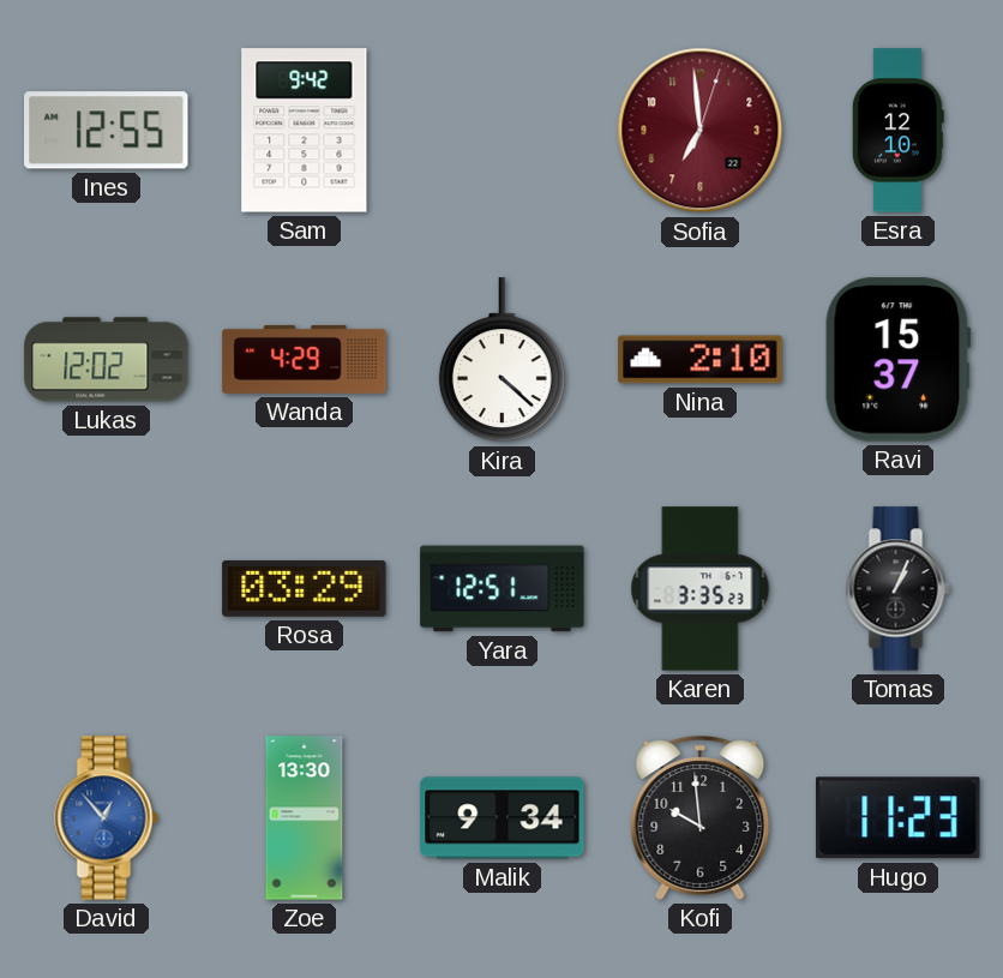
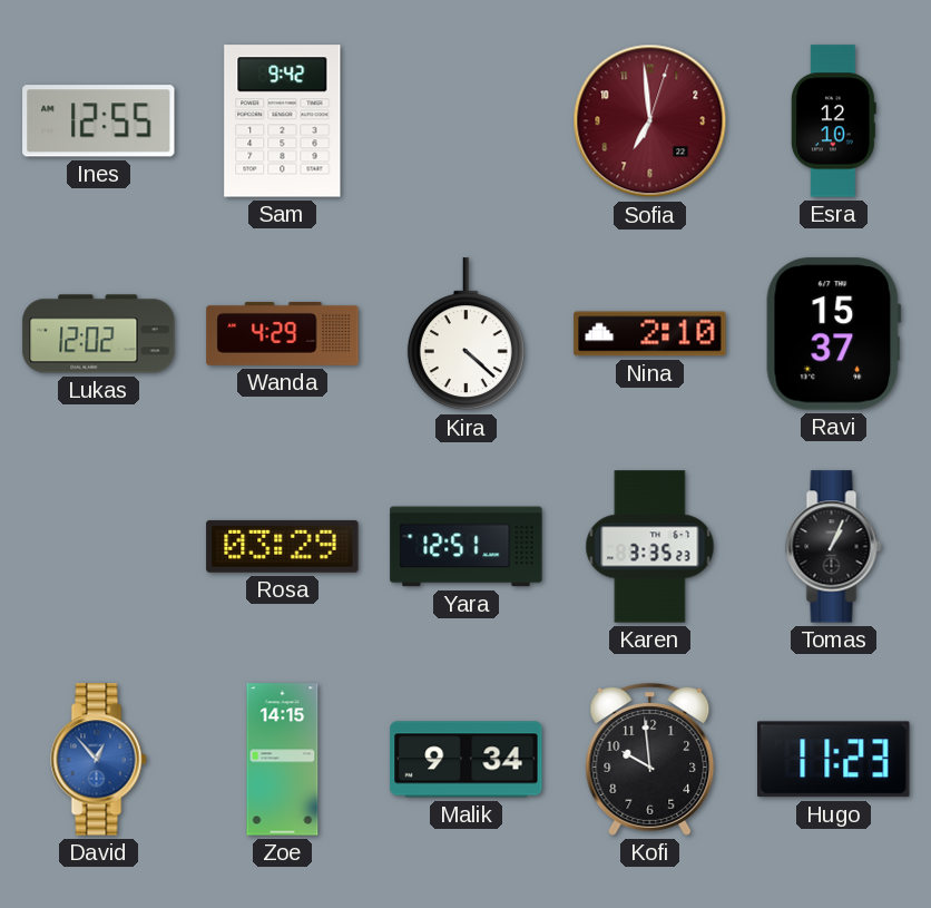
Zoe: 13:30 -> 14:15
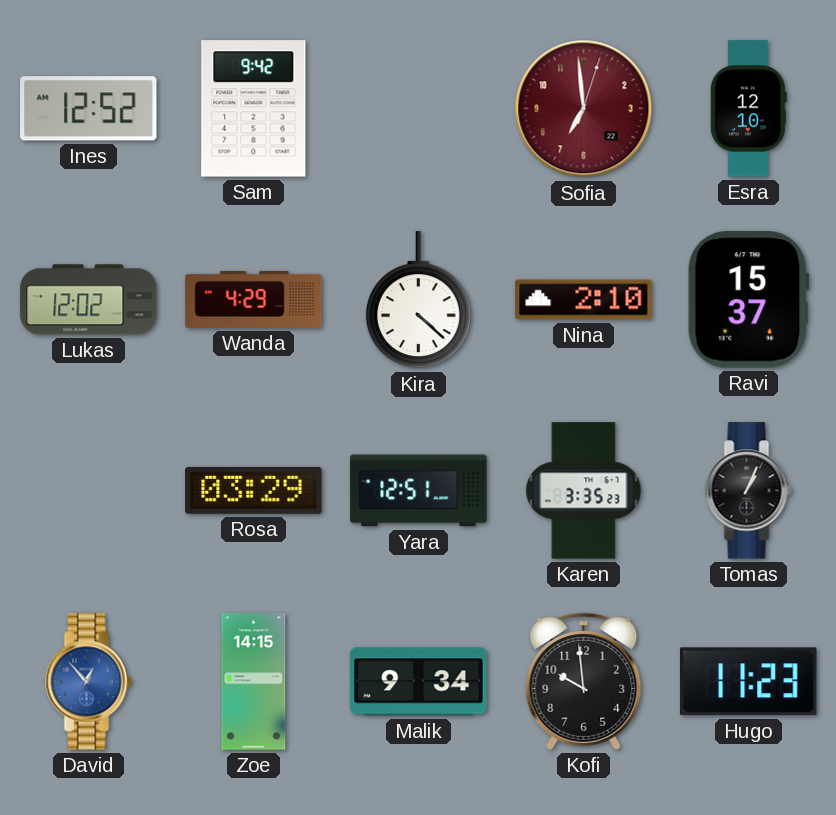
Ines: 12:55 -> 12:52
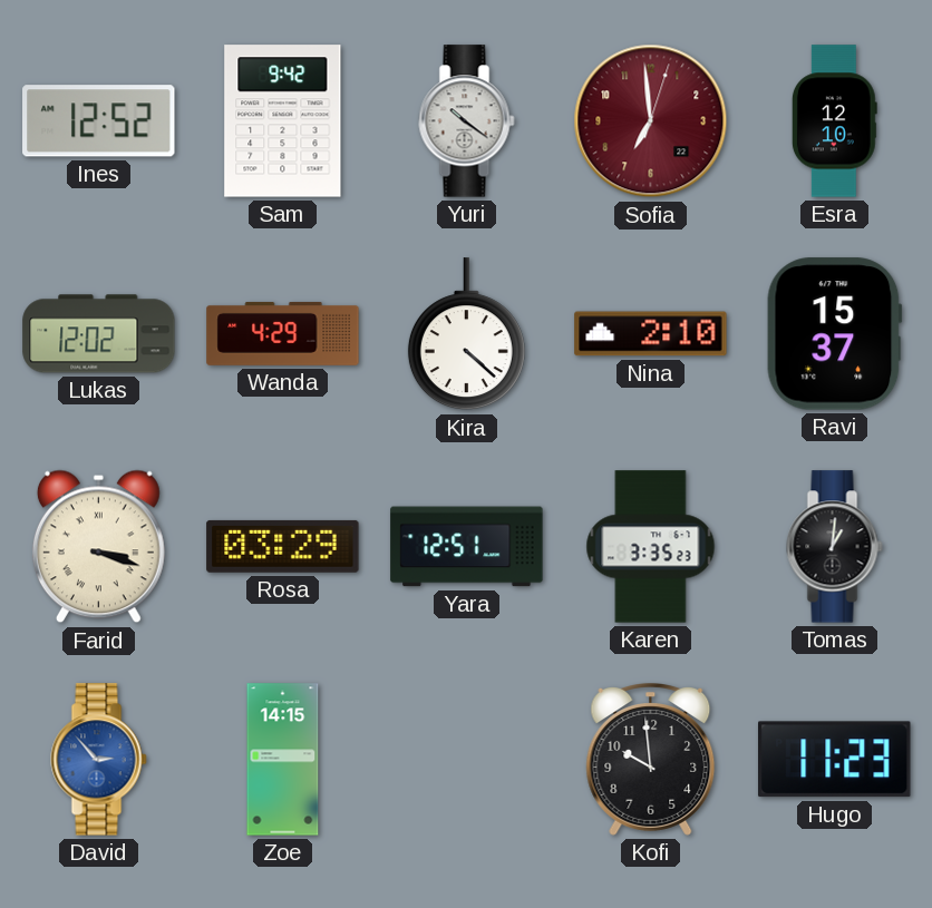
Yuri: none -> 10:21
Farid: none -> 3:18
Tomas: 1:04 -> 1:01
David: 12:53 -> 2:53
Malik: 9:34 -> none
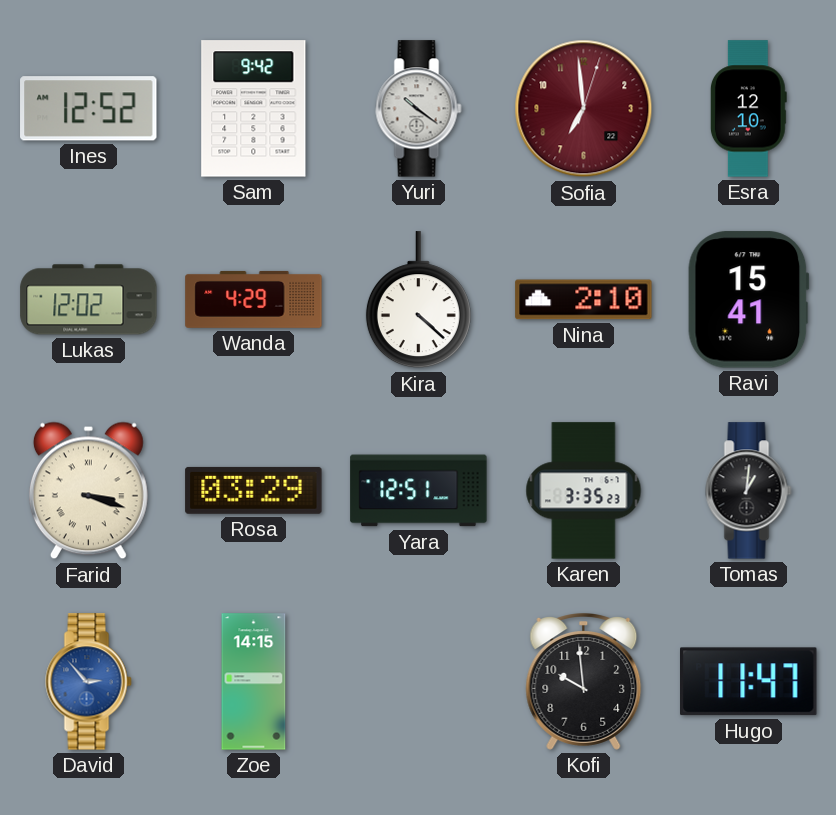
Ravi: 15:37 -> 15:41
Hugo: 11:23 -> 11:47
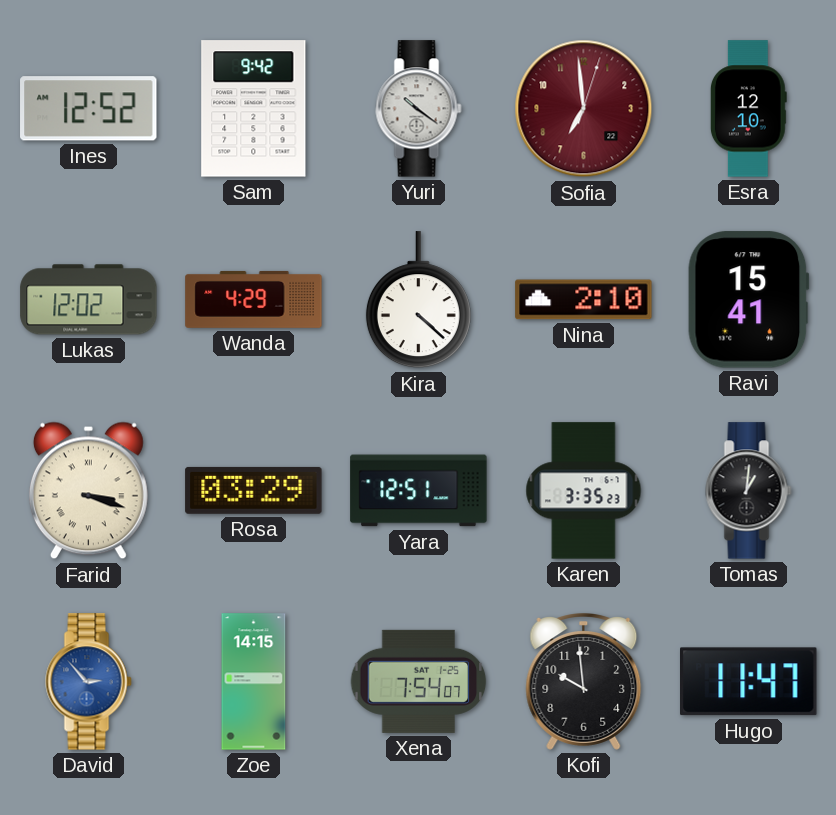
Xena: none -> 7:54
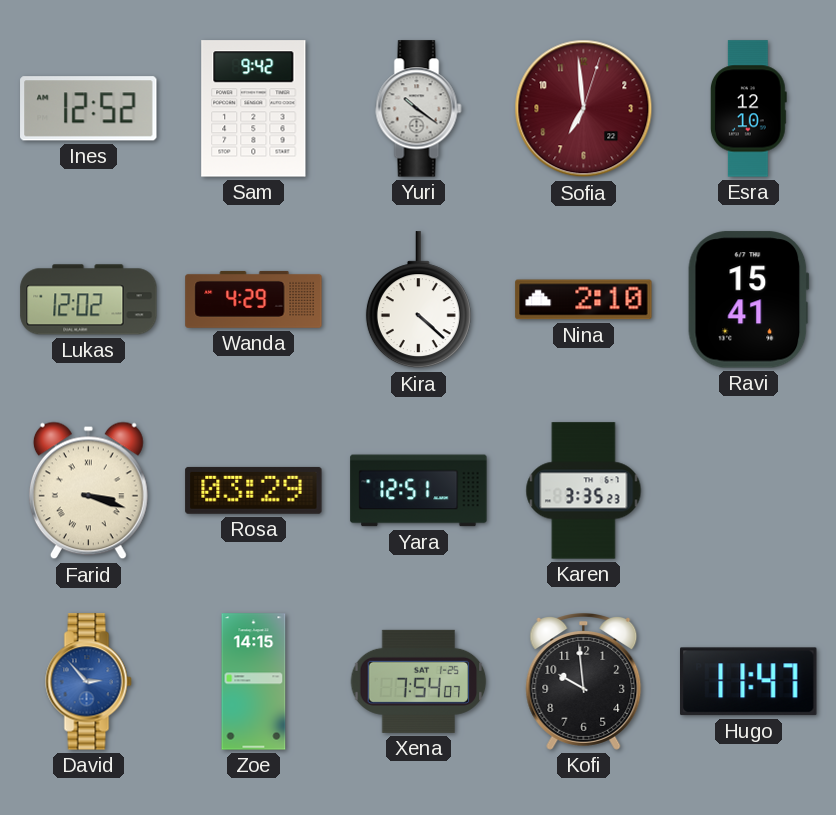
Tomas: 1:01 -> none
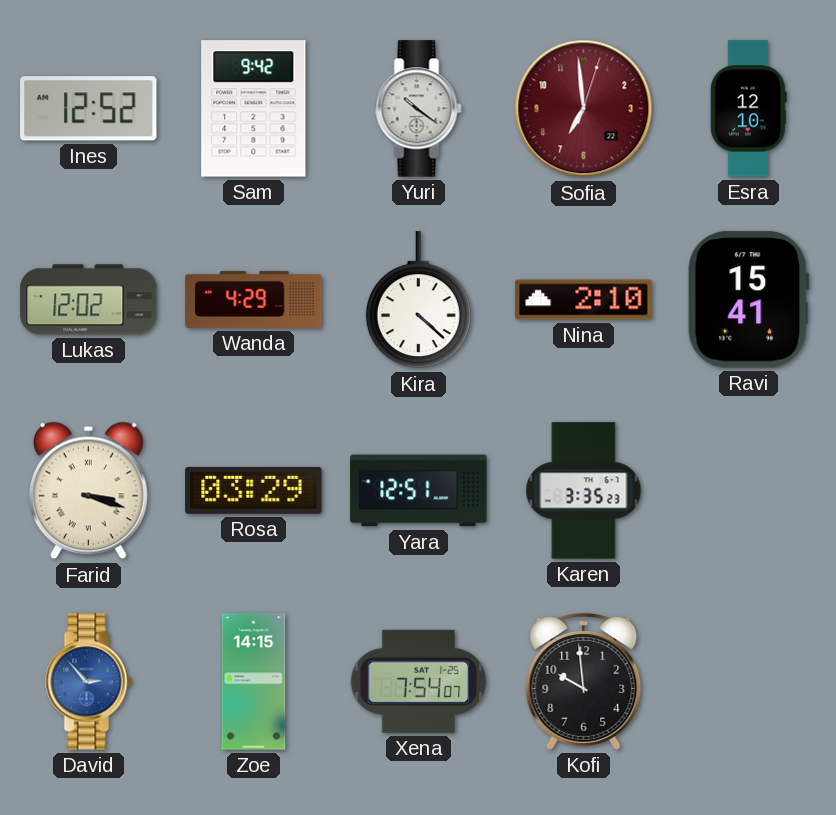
Hugo: 11:47 -> none
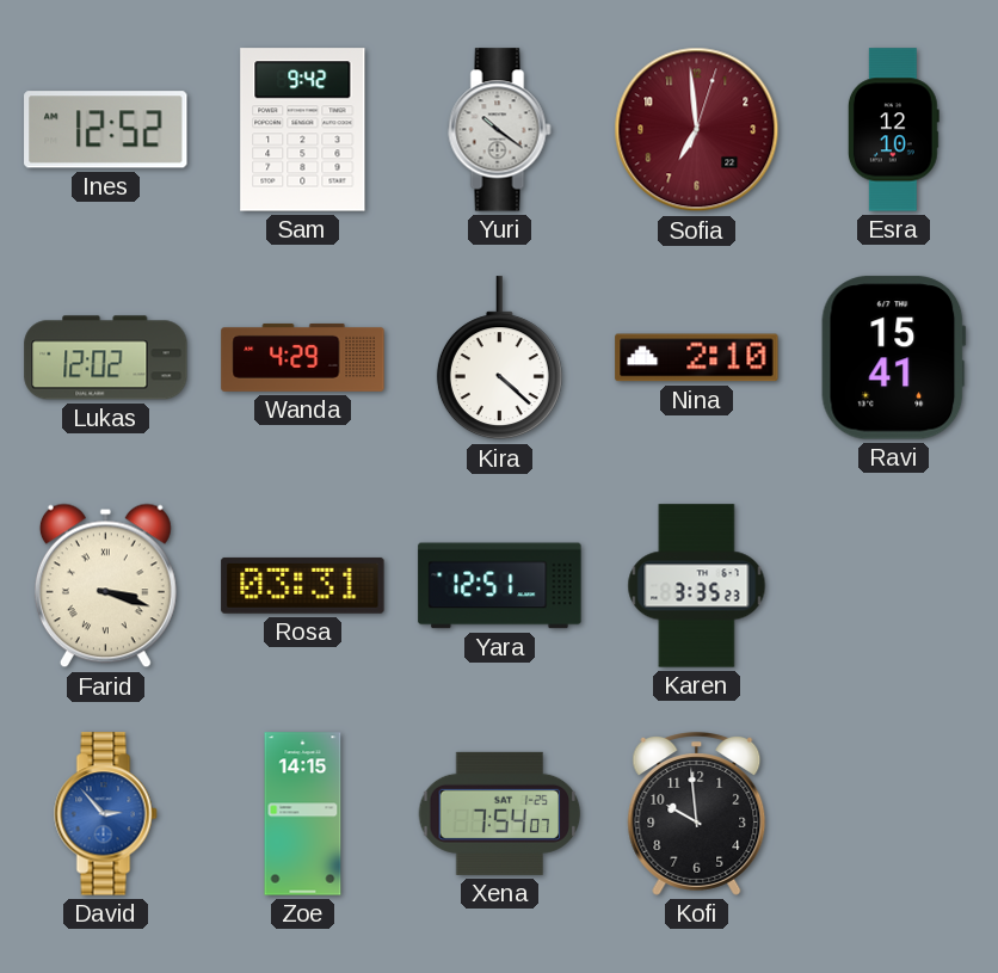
Rosa: 03:29 -> 03:31
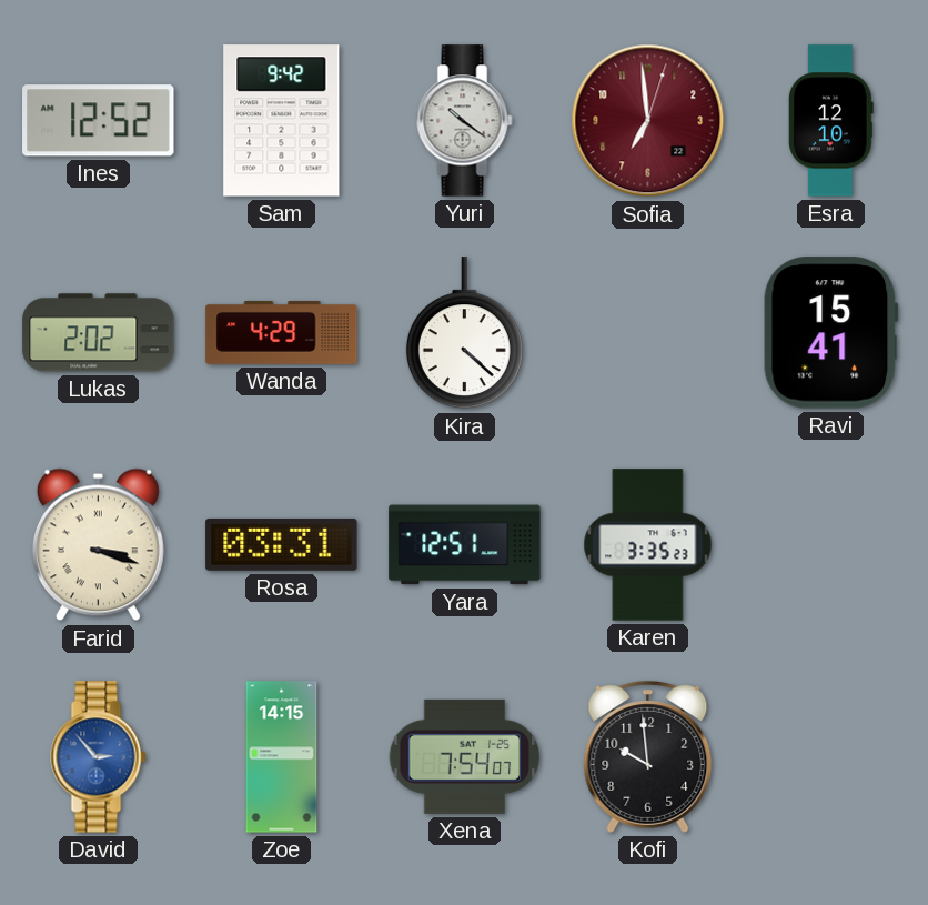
Lukas: 12:02 -> 2:02
Nina: 2:10 -> none
